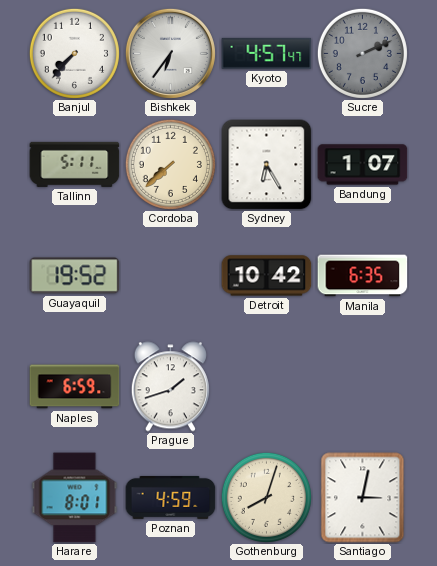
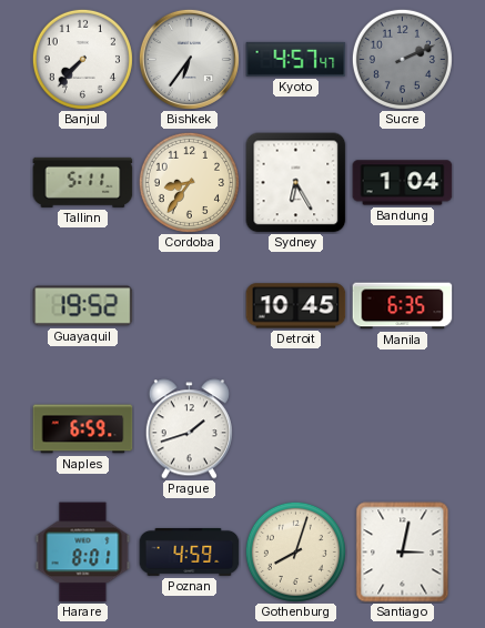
Cordoba: 7:38 -> 8:36
Bandung: 1:07 -> 1:04
Detroit: 10:42 -> 10:45
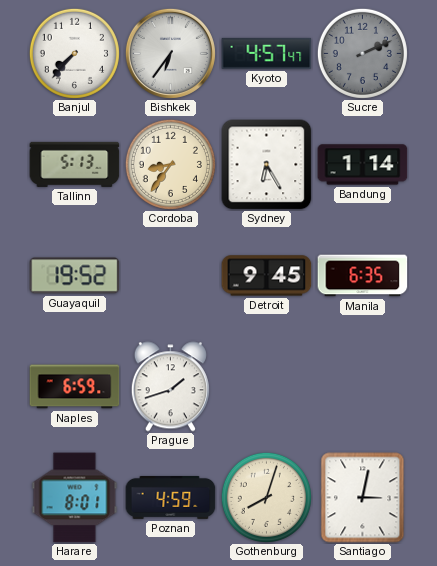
Tallinn: 5:11 -> 5:13
Bandung: 1:04 -> 1:14
Detroit: 10:45 -> 9:45
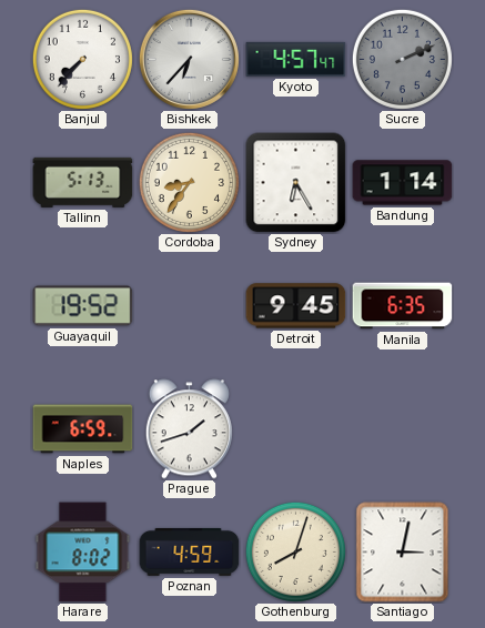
Bishkek: 6:36 -> 6:37
Harare: 8:01 -> 8:02
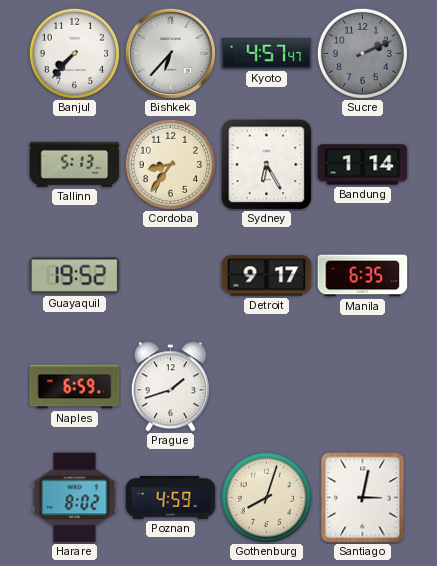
Detroit: 9:45 -> 9:17
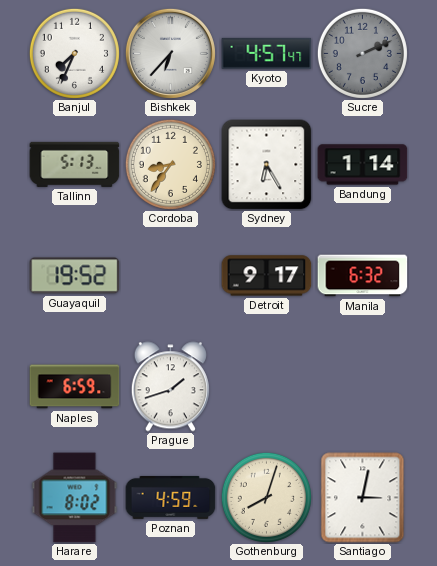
Banjul: 7:37 -> 7:34
Manila: 6:35 -> 6:32
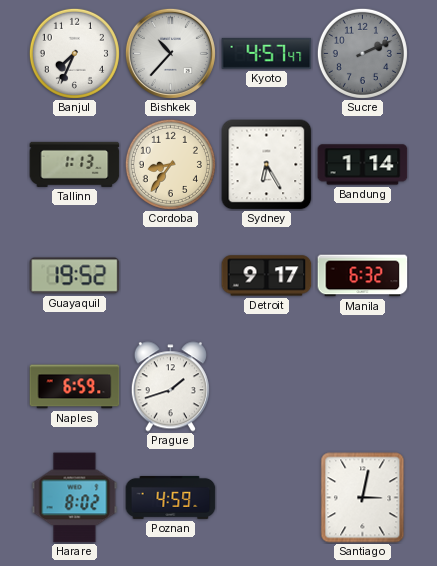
Bishkek: 6:37 -> 10:37
Tallinn: 5:13 -> 1:13
Gothenburg: 8:03 -> none
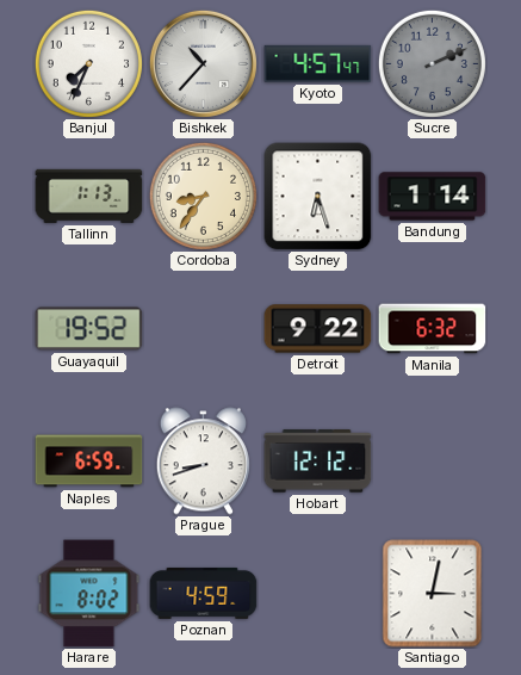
Sydney: 6:25 -> 6:27
Detroit: 9:17 -> 9:22
Prague: 1:42 -> 8:42
Hobart: none -> 12:12
